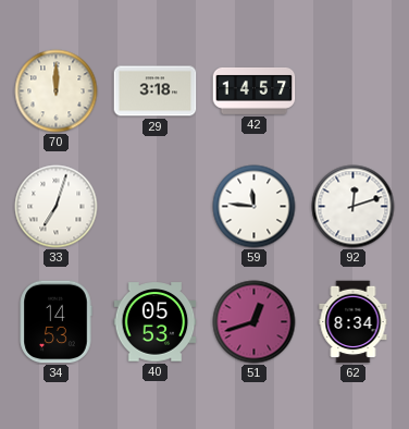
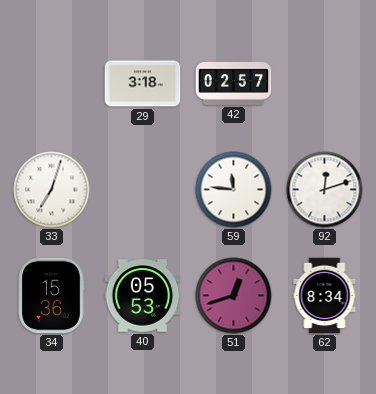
70: 12:00 -> none
42: 14:57 -> 02:57
34: 14:53 -> 15:36
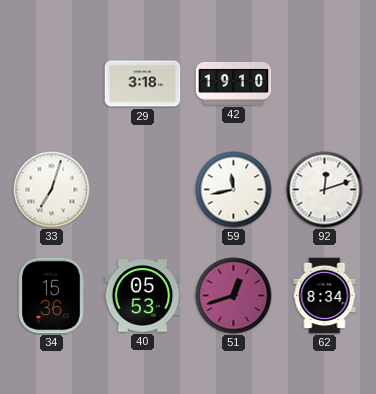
42: 02:57 -> 19:10
59: 11:46 -> 11:43
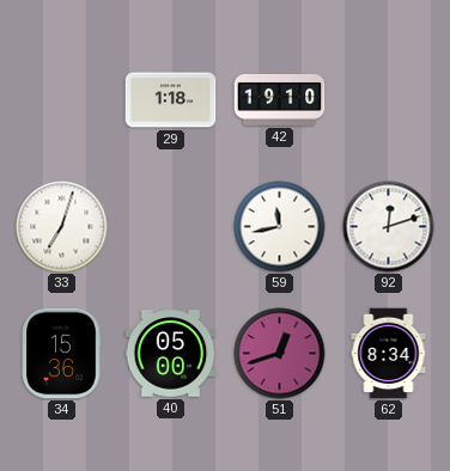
29: 3:18 -> 1:18
40: 05:53 -> 05:00
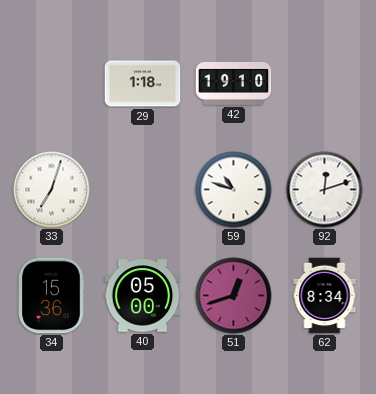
59: 11:43 -> 10:48
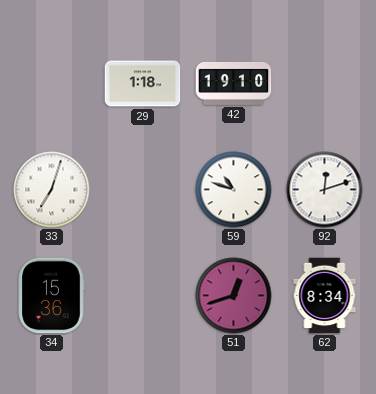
40: 05:00 -> none
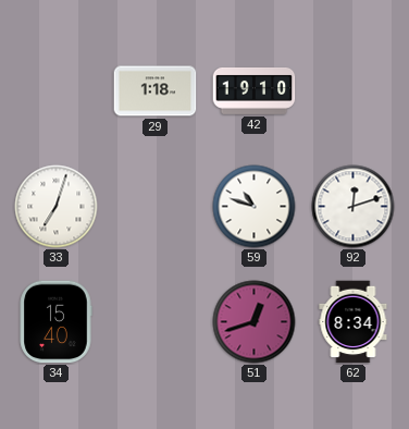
34: 15:36 -> 15:40
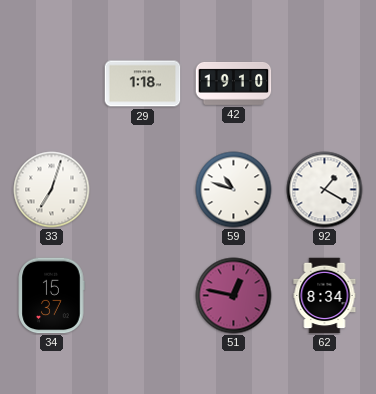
92: 12:12 -> 1:20
34: 15:40 -> 15:37
51: 12:42 -> 12:47
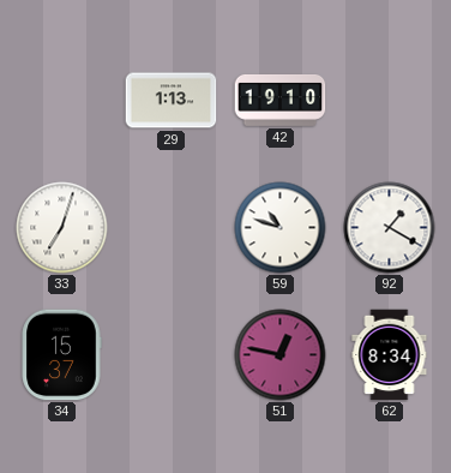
29: 1:18 -> 1:13
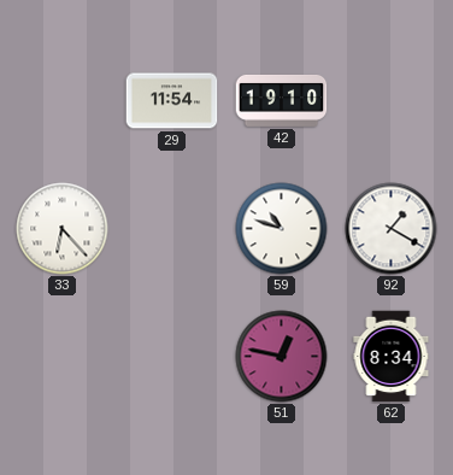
29: 1:13 -> 11:54
33: 7:03 -> 6:23
34: 15:37 -> none
